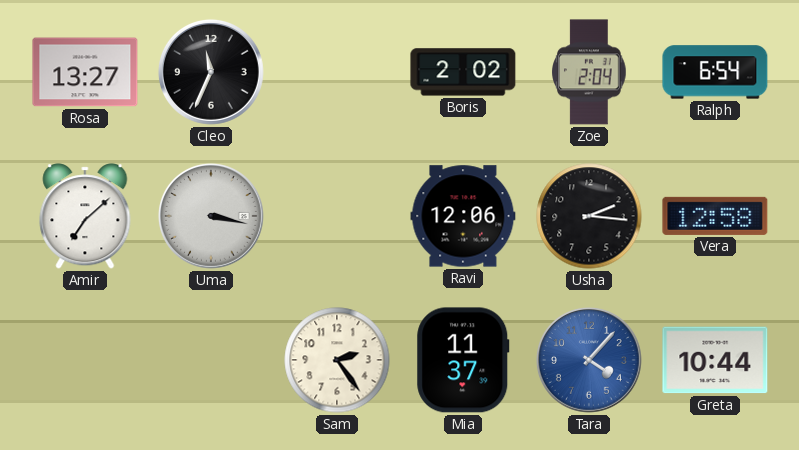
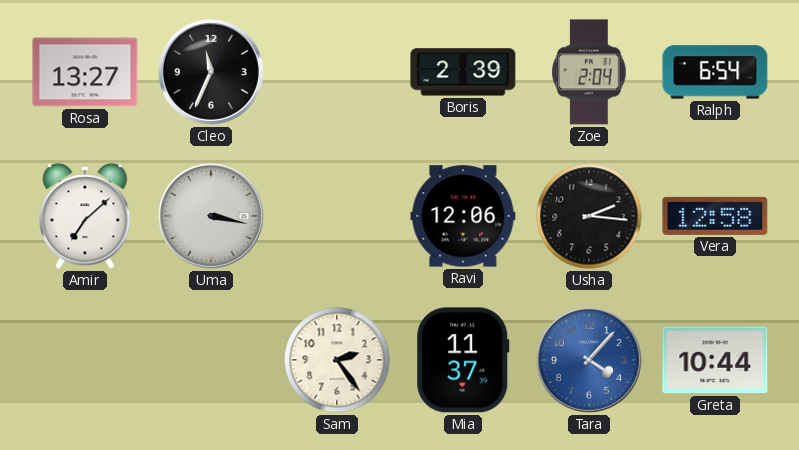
Boris: 2:02 -> 2:39
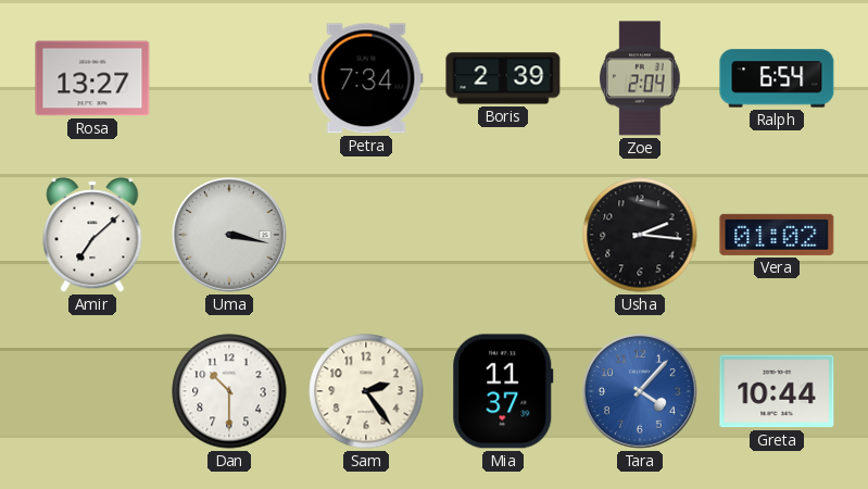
Cleo: 11:34 -> none
Petra: none -> 7:34
Ravi: 12:06 -> none
Vera: 12:58 -> 01:02
Dan: none -> 10:30
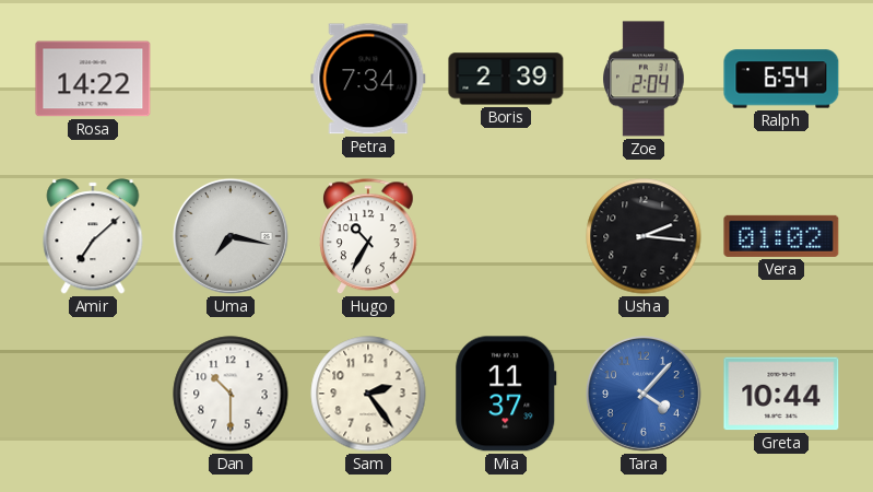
Rosa: 13:27 -> 14:22
Uma: 3:17 -> 7:17
Hugo: none -> 10:35
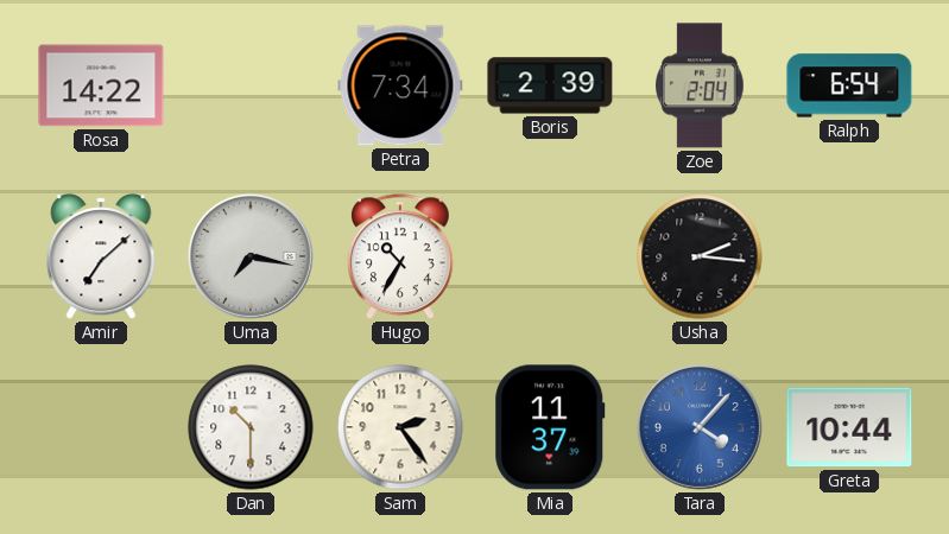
Vera: 01:02 -> none
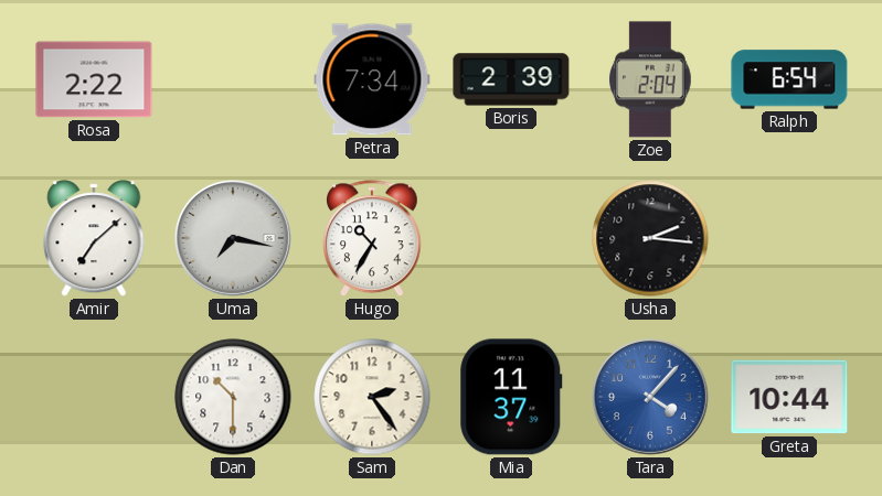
Rosa: 14:22 -> 2:22
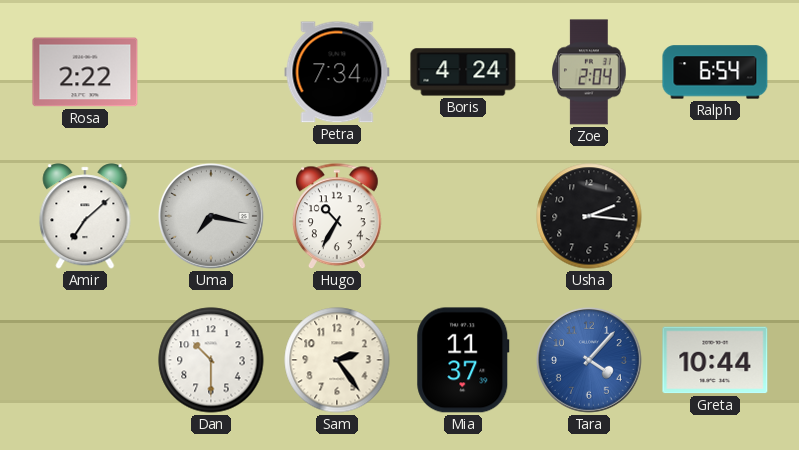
Boris: 2:39 -> 4:24
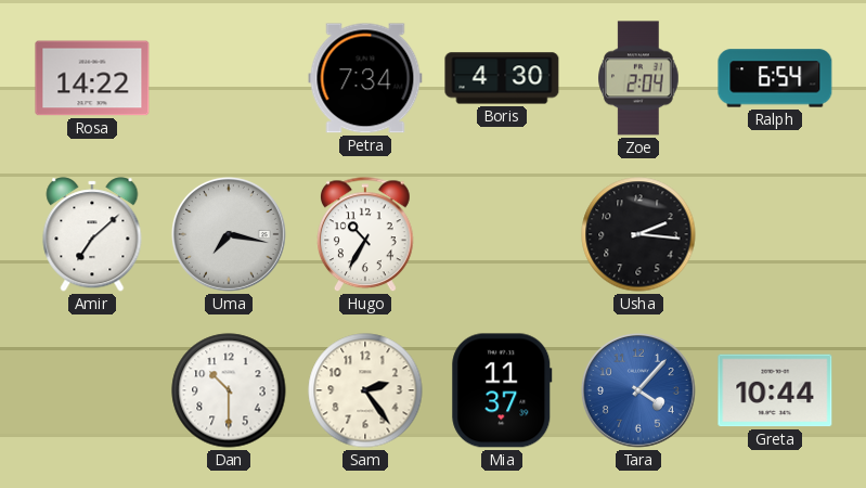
Rosa: 2:22 -> 14:22
Boris: 4:24 -> 4:30
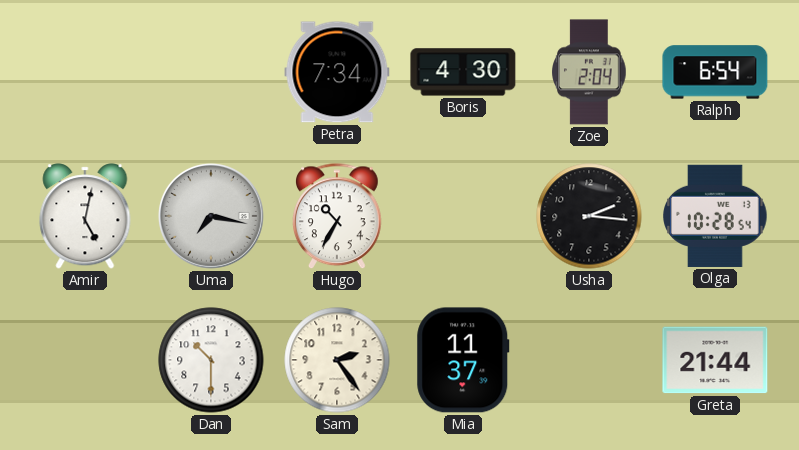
Rosa: 14:22 -> none
Amir: 7:08 -> 5:02
Olga: none -> 10:28
Tara: 4:07 -> none
Greta: 10:44 -> 21:44
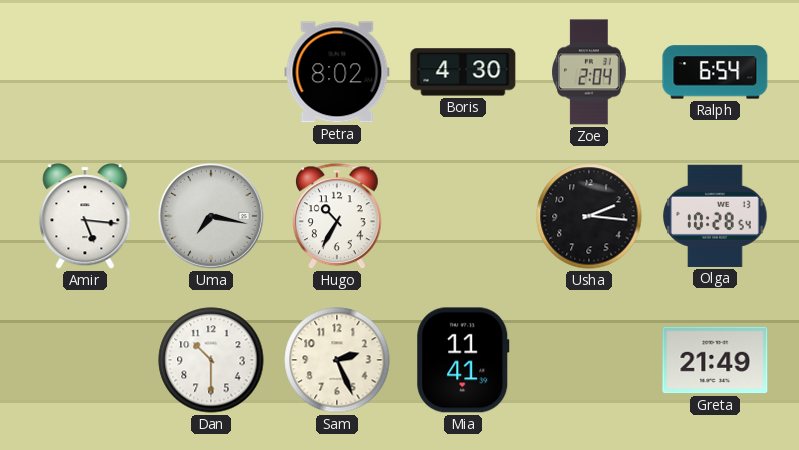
Petra: 7:34 -> 8:02
Amir: 5:02 -> 5:16
Sam: 2:24 -> 2:26
Mia: 11:37 -> 11:41
Greta: 21:44 -> 21:49
